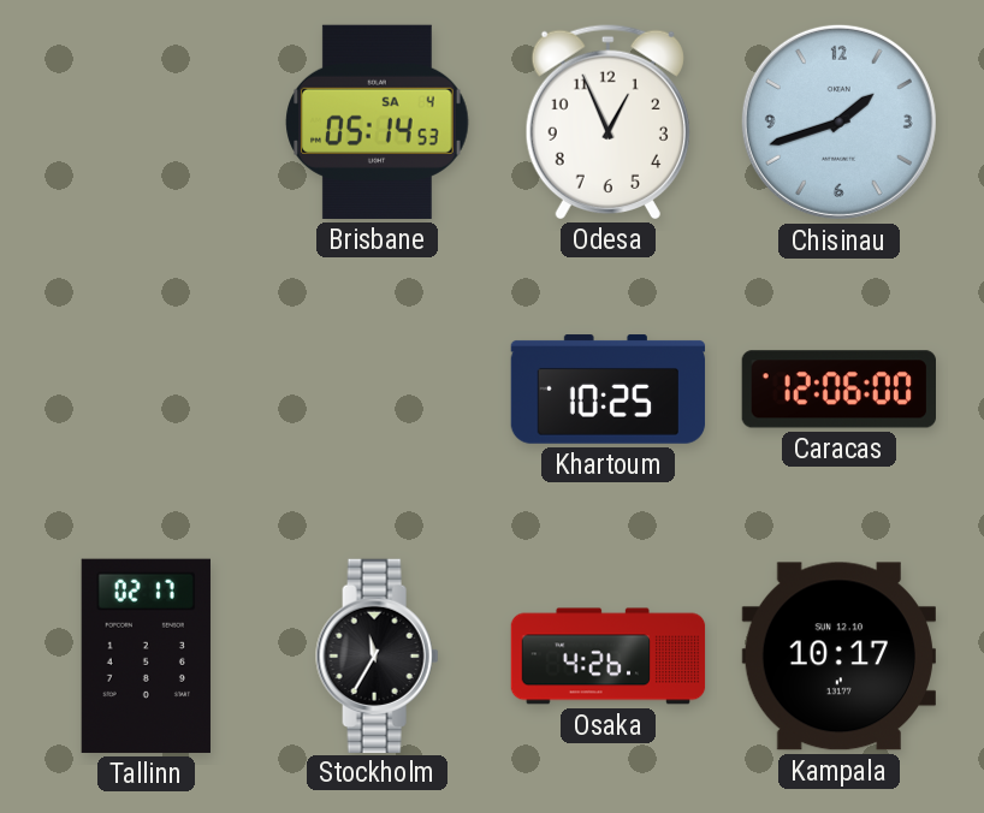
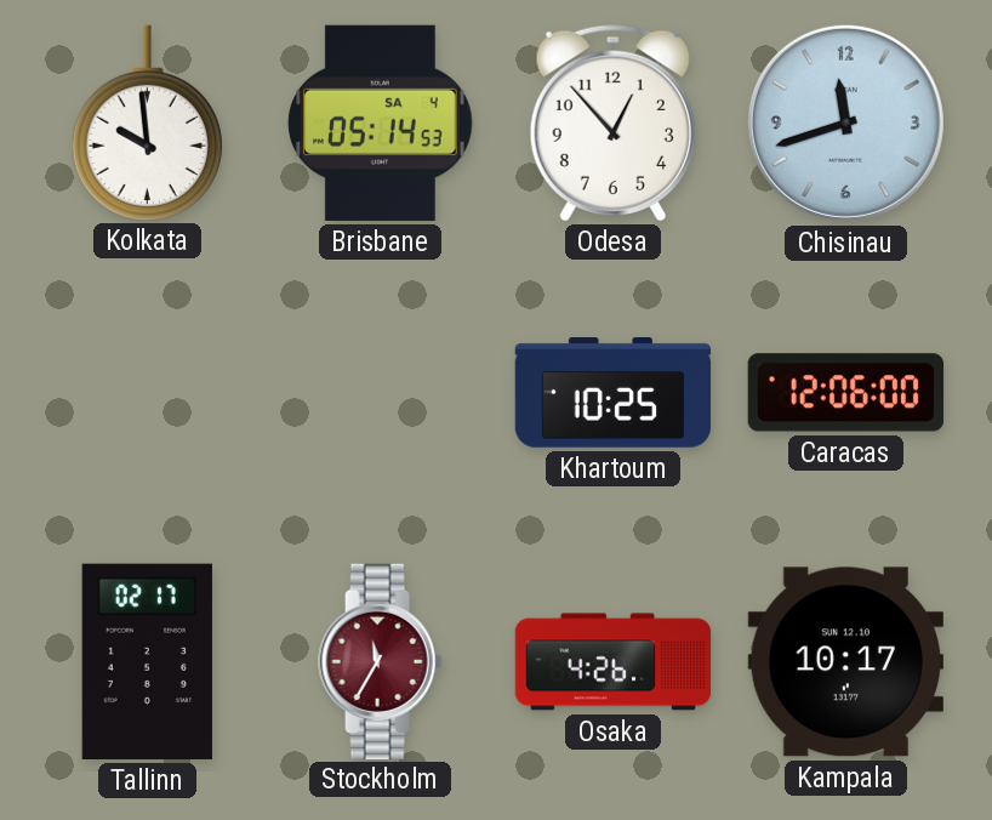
Kolkata: none -> 9:59
Odesa: 12:56 -> 12:53
Chisinau: 1:42 -> 11:42
Stockholm dial: black -> burgundy
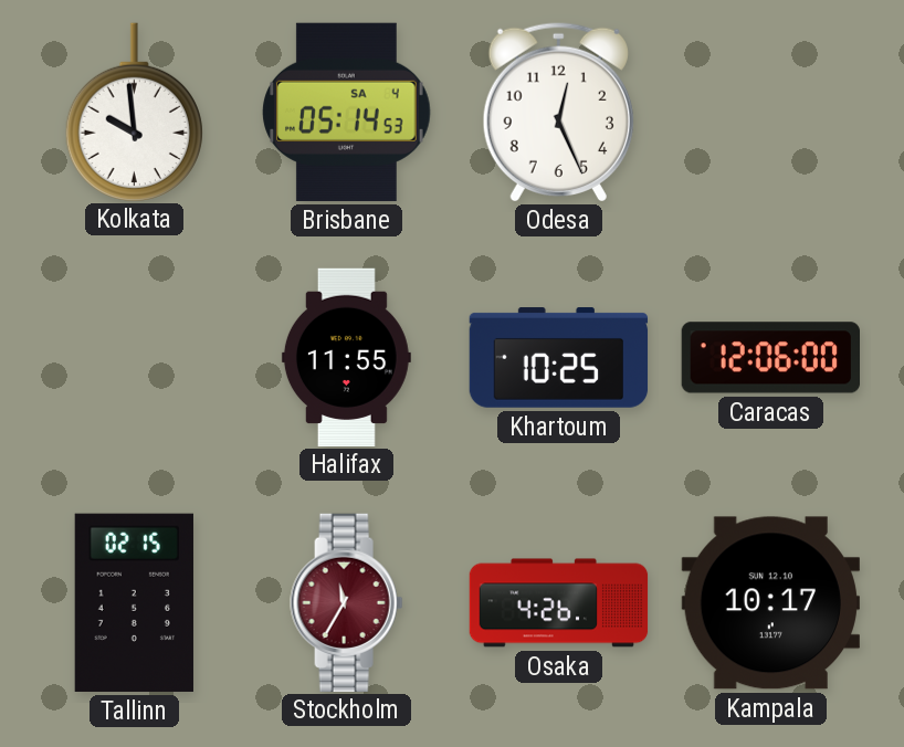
Odesa: 12:53 -> 12:26
Chisinau: 11:42 -> none
Halifax: none -> 11:55
Tallinn: 02:17 -> 02:15
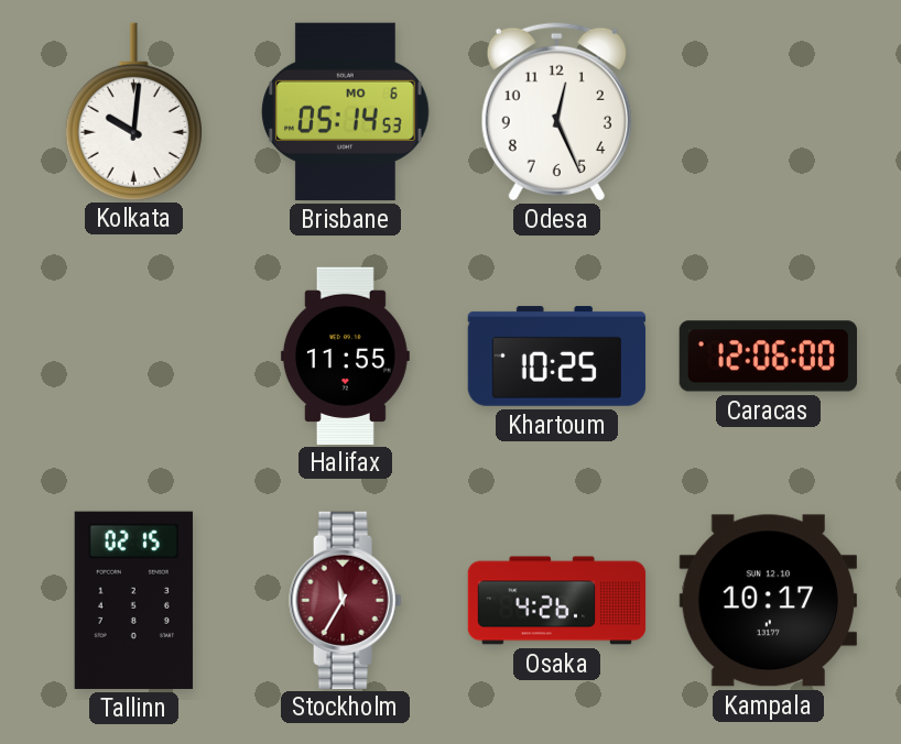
Kolkata: 9:59 -> 10:01
Brisbane date: SA 4 -> MO 6
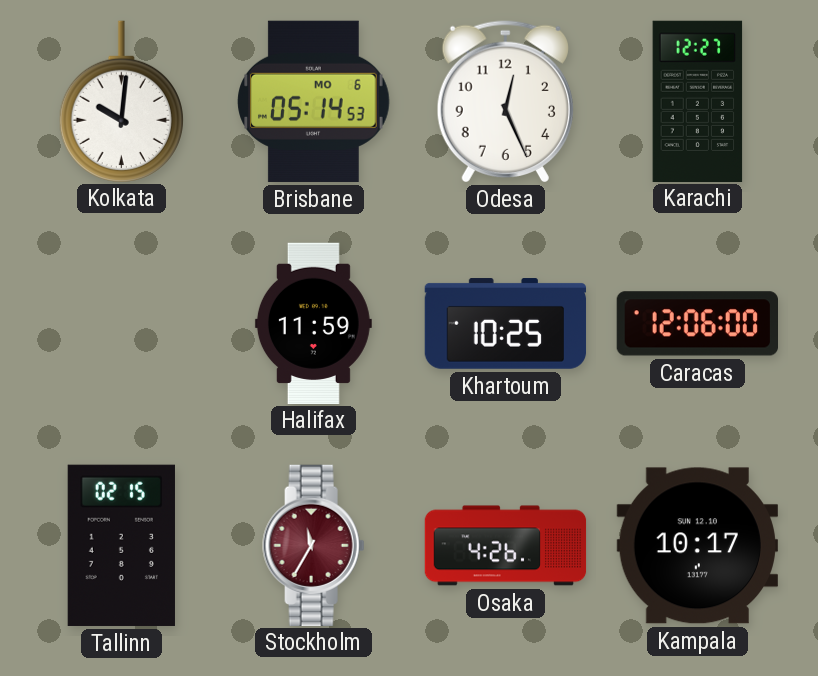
Karachi: none -> 12:27
Halifax: 11:55 -> 11:59
